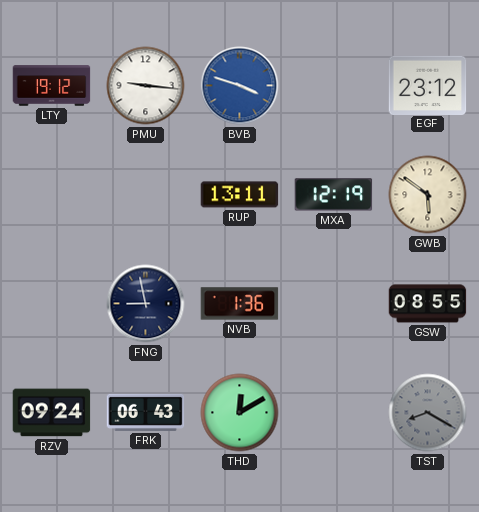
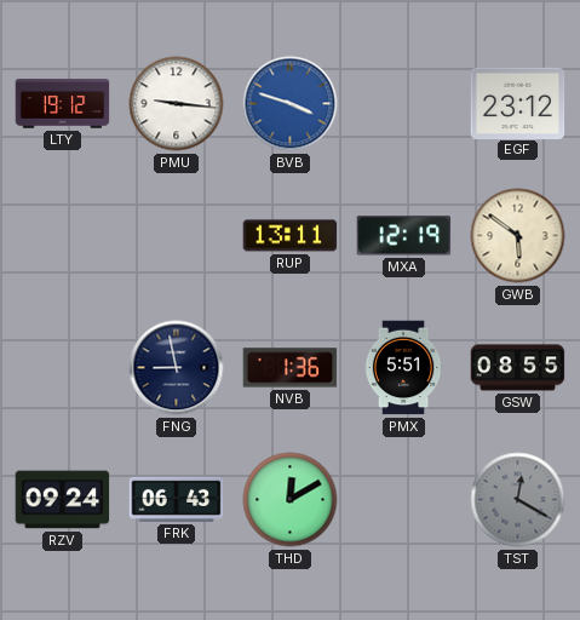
PMX: none -> 5:51
TST: 8:20 -> 12:20
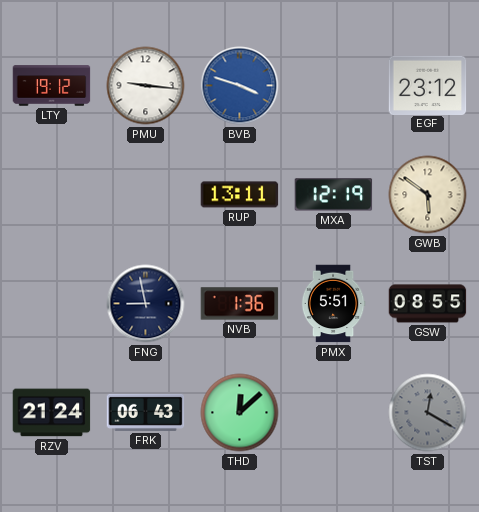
RZV: 09:24 -> 21:24
THD: 12:10 -> 12:08
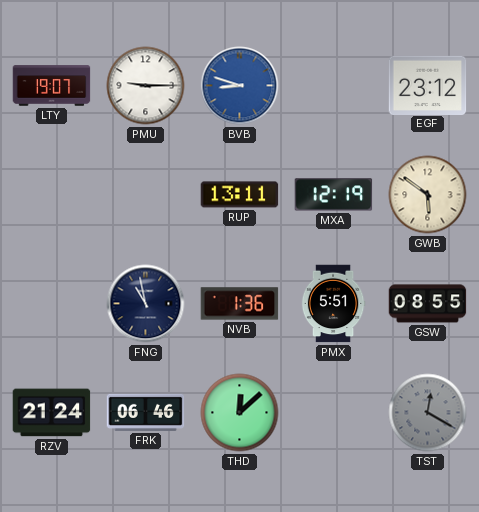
LTY: 19:12 -> 19:07
PMU: 9:16 -> 9:15
BVB: 3:48 -> 8:48
FNG: 8:58 -> 10:58
FRK: 06:43 -> 06:46
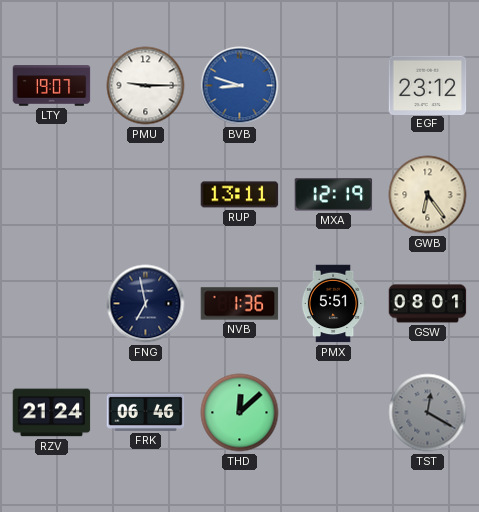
GWB: 5:51 -> 6:24
FNG: 10:58 -> 6:58
GSW: 08:55 -> 08:01
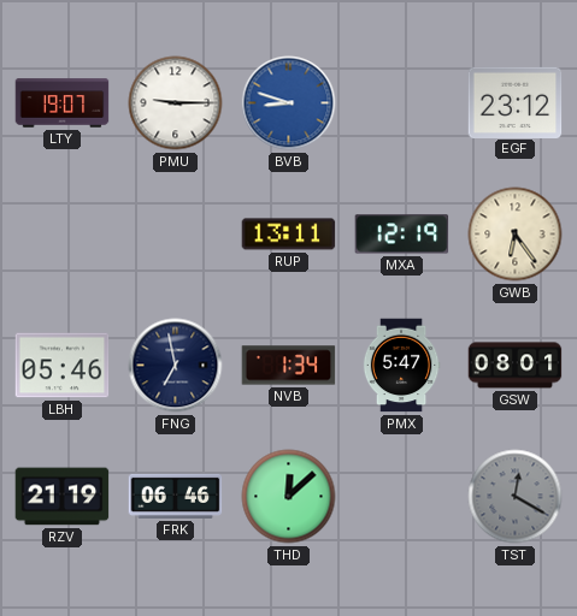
LBH: none -> 05:46
NVB: 1:36 -> 1:34
PMX: 5:51 -> 5:47
RZV: 21:24 -> 21:19
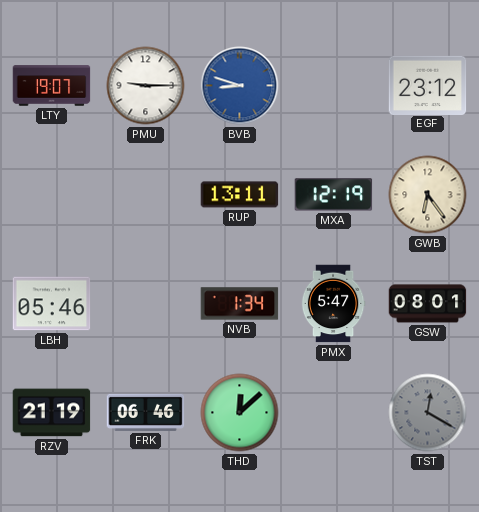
FNG: 6:58 -> none
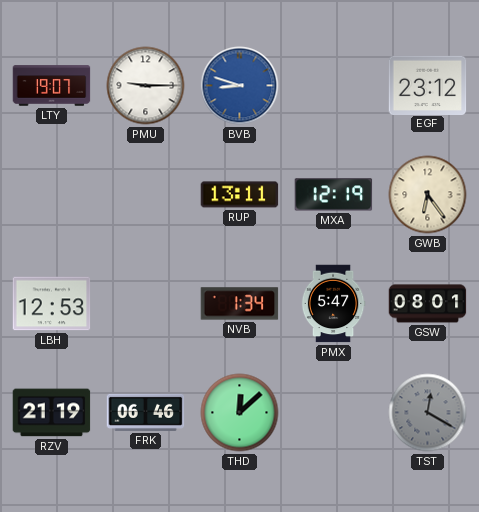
LBH: 05:46 -> 12:53
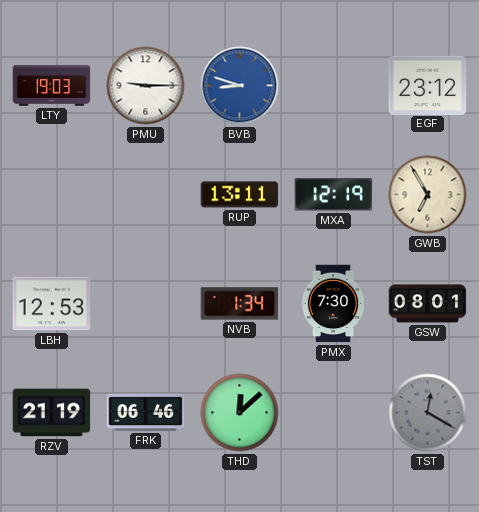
LTY: 19:07 -> 19:03
GWB: 6:24 -> 6:55
PMX: 5:47 -> 7:30
